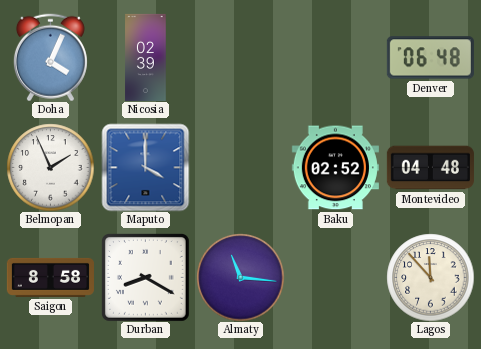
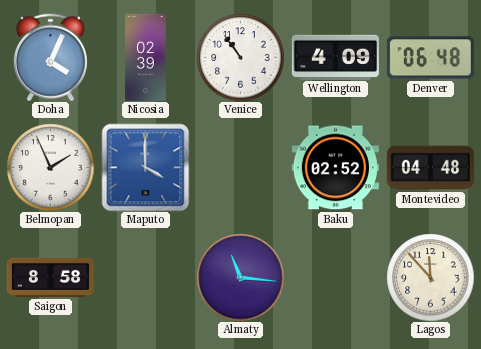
Venice: none -> 10:54
Wellington: none -> 4:09
Durban: 8:20 -> none
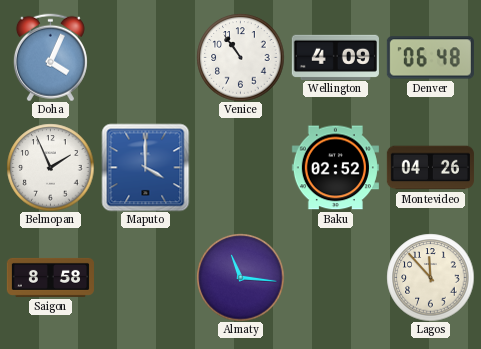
Nicosia: 02:39 -> none
Montevideo: 04:48 -> 04:26
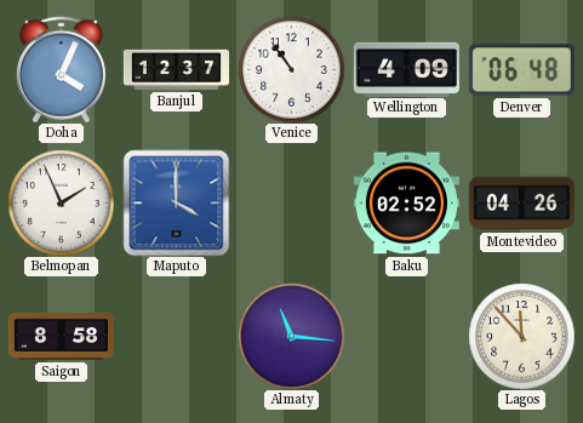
Banjul: none -> 12:37
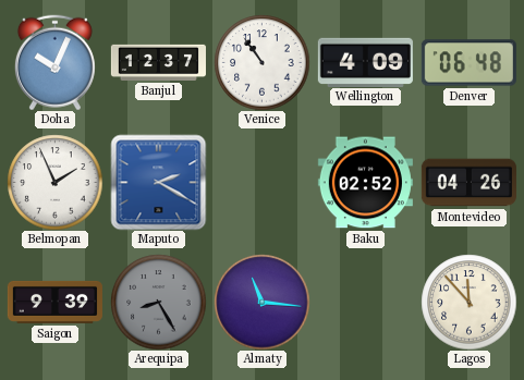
Doha: 4:04 -> 10:04
Maputo: 4:00 -> 2:20
Saigon: 8:58 -> 9:39
Arequipa: none -> 8:25
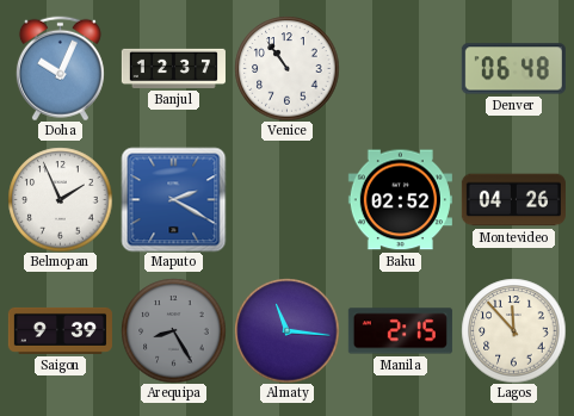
Wellington: 4:09 -> none
Manila: none -> 2:15
